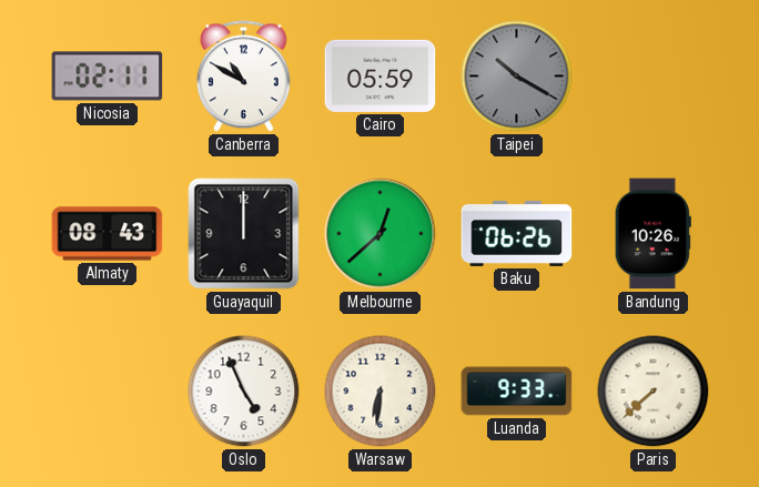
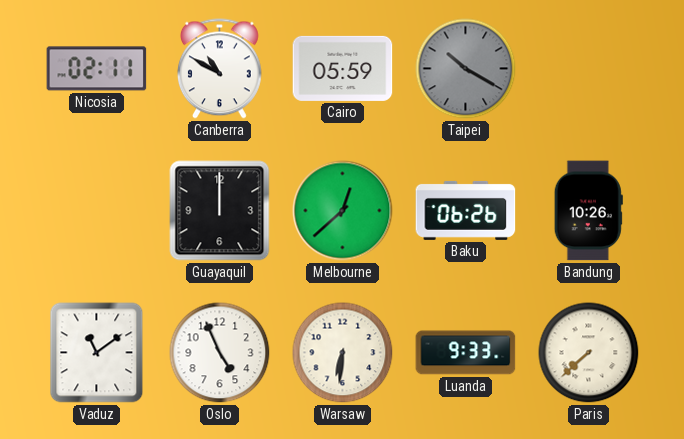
Almaty: 08:43 -> none
Vaduz: none -> 11:09
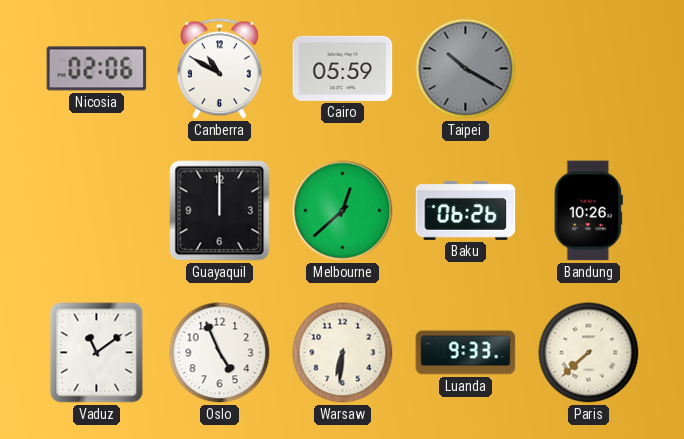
Nicosia: 02:11 -> 02:06
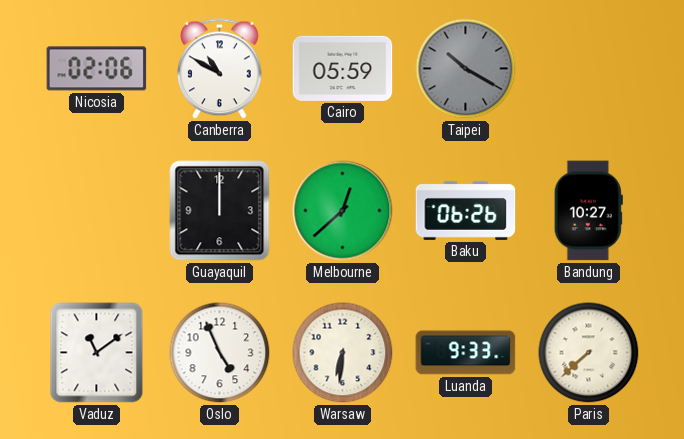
Bandung: 10:26 -> 10:27
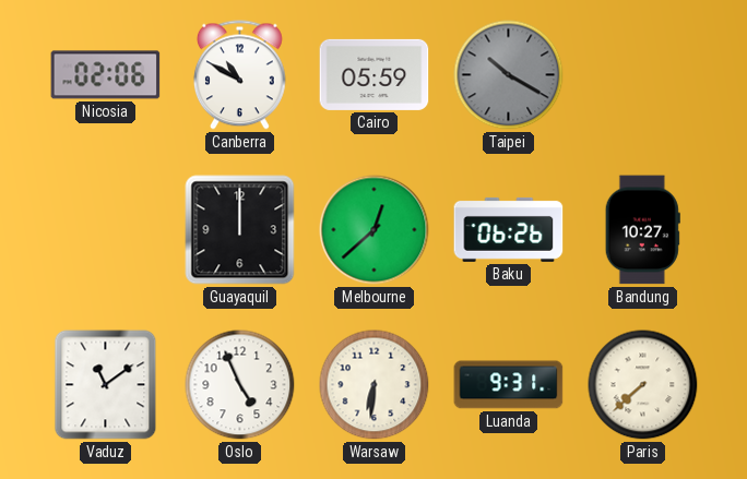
Luanda: 9:33 -> 9:31
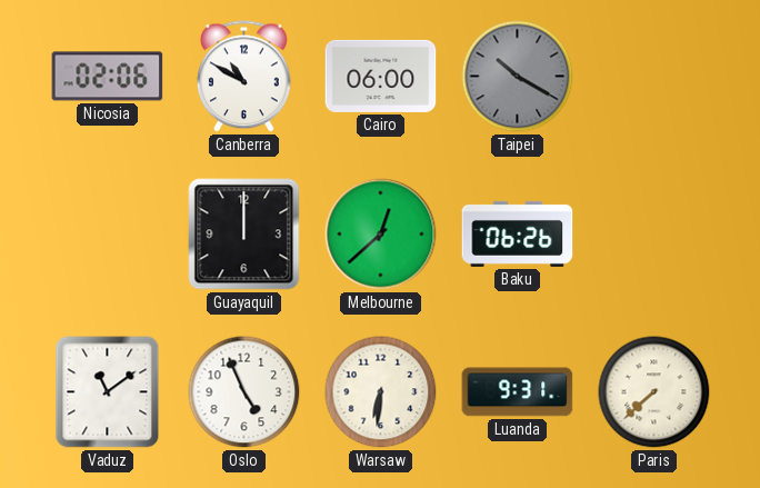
Cairo: 05:59 -> 06:00
Bandung: 10:27 -> none
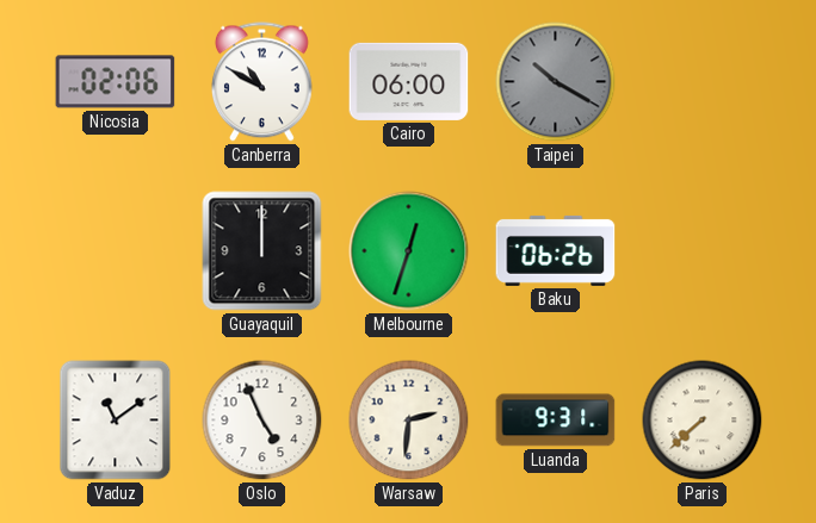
Melbourne: 12:38 -> 12:33
Warsaw: 6:31 -> 2:31
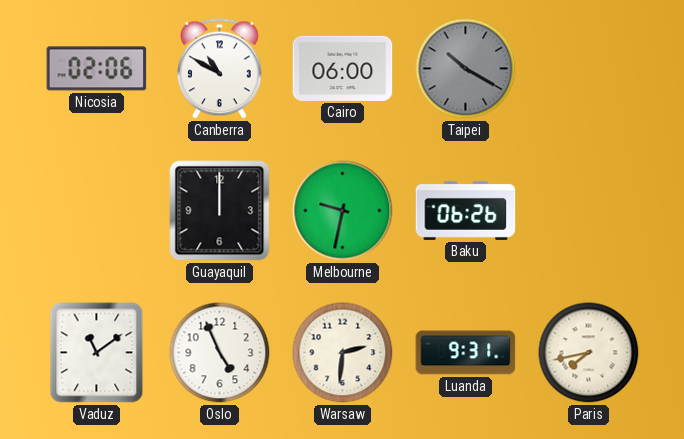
Melbourne: 12:33 -> 9:32
Paris: 7:38 -> 7:43
